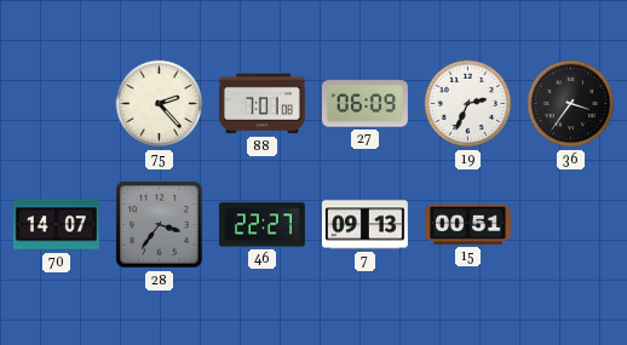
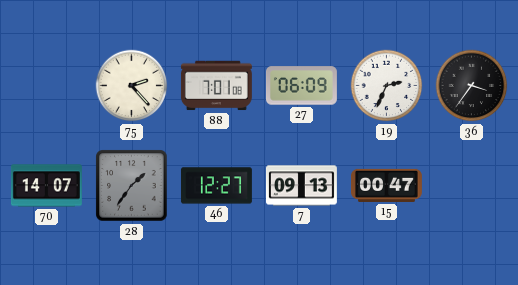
28: 3:36 -> 1:36
46: 22:27 -> 12:27
15: 00:51 -> 00:47
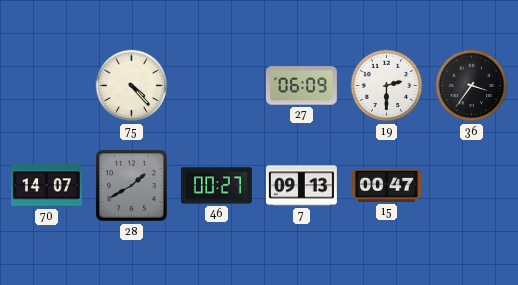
75: 2:23 -> 4:23
88: 7:01 -> none
19: 2:34 -> 2:30
28: 1:36 -> 1:40
46: 12:27 -> 00:27
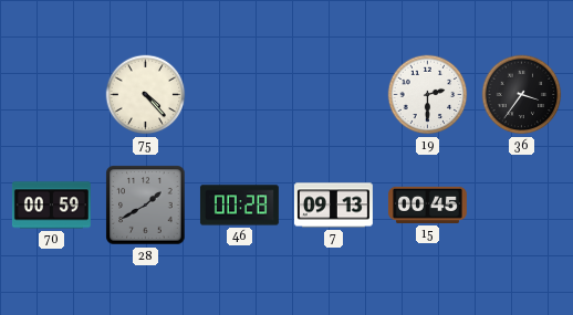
27: 06:09 -> none
70: 14:07 -> 00:59
46: 00:27 -> 00:28
15: 00:47 -> 00:45
